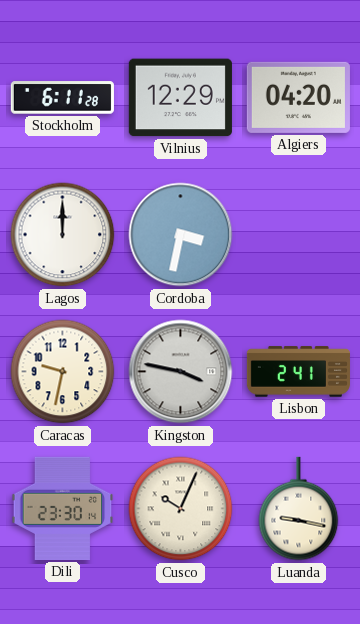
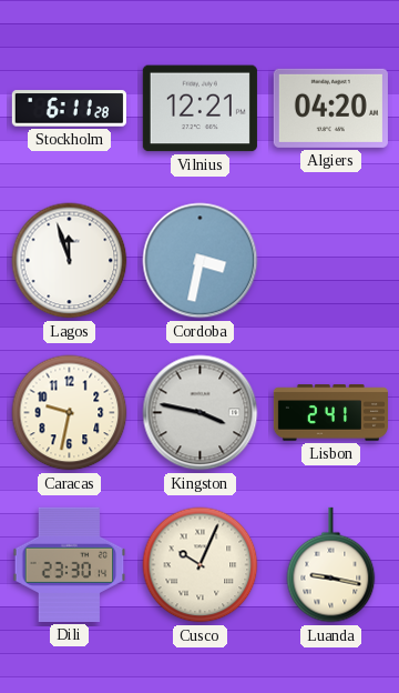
Vilnius: 12:29 -> 12:21
Lagos: 12:00 -> 11:57
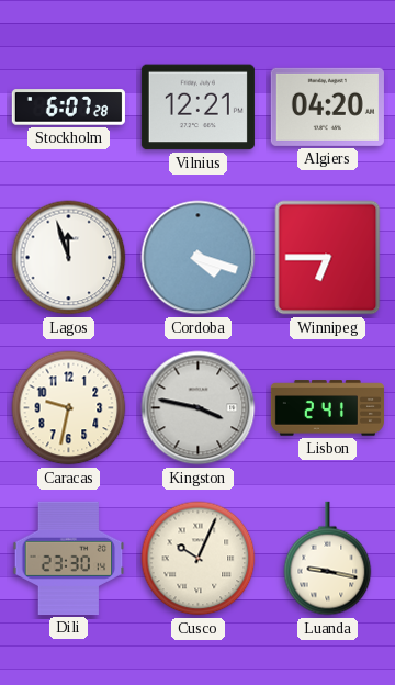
Stockholm: 6:11 -> 6:07
Cordoba: 3:32 -> 4:18
Winnipeg: none -> 6:45
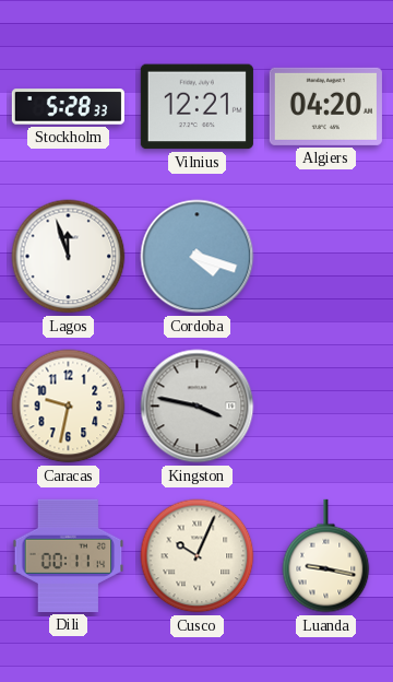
Stockholm: 6:07 -> 5:28
Winnipeg: 6:45 -> none
Lisbon: 2:41 -> none
Dili: 23:30 -> 00:11
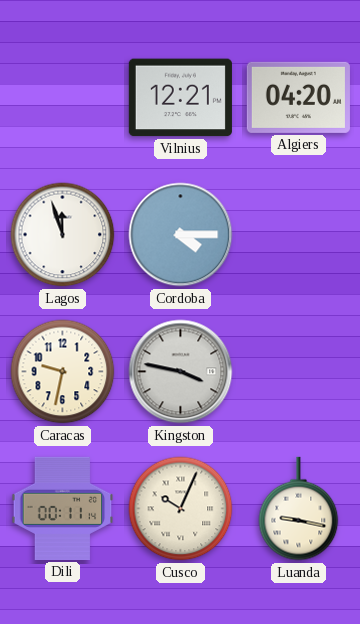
Stockholm: 5:28 -> none
Cordoba: 4:18 -> 4:15
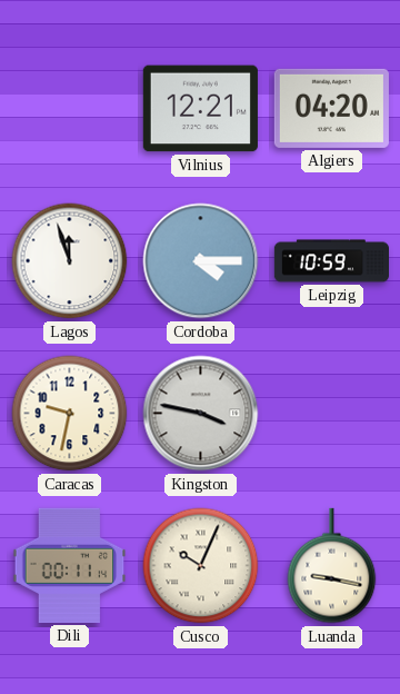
Leipzig: none -> 10:59
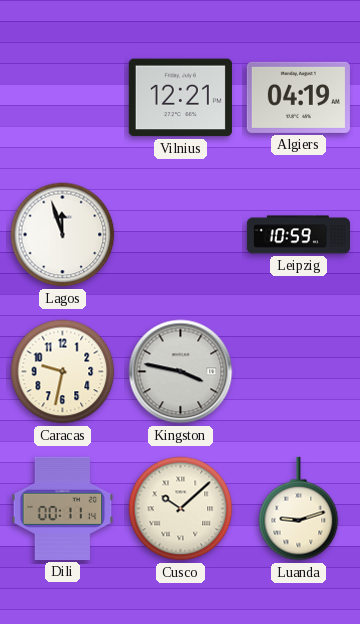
Algiers: 04:20 -> 04:19
Cordoba: 4:15 -> none
Cusco: 10:04 -> 10:08
Luanda: 9:17 -> 9:12
